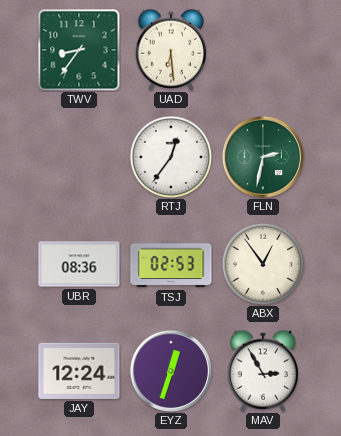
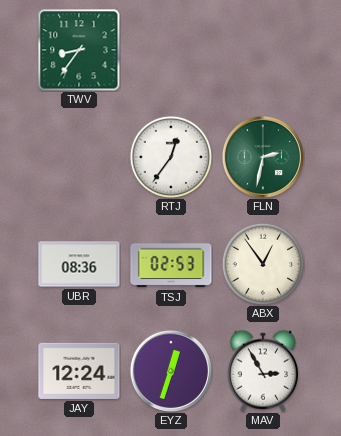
UAD: 6:29 -> none
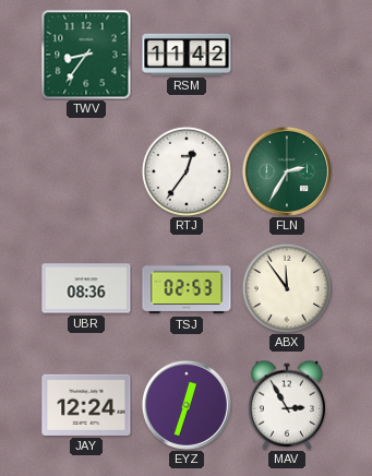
RSM: none -> 11:42
FLN: 2:32 -> 2:35
ABX: 12:54 -> 11:54
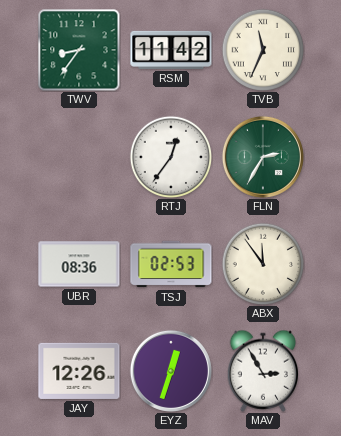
TVB: none -> 11:34
JAY: 12:24 -> 12:26
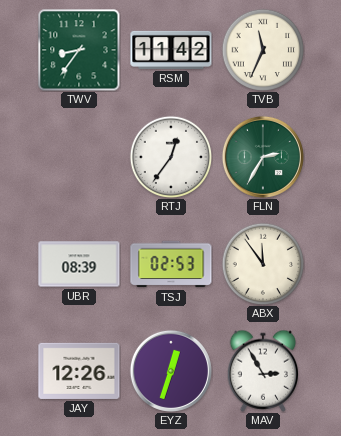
UBR: 08:36 -> 08:39
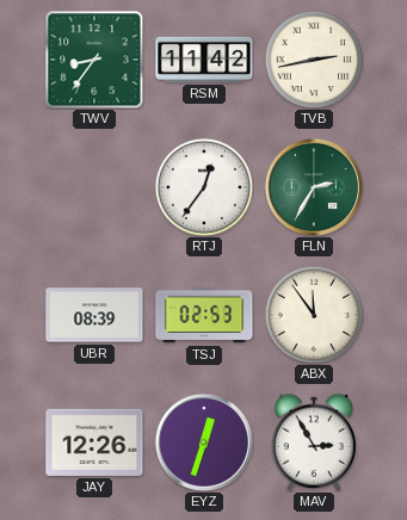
TVB: 11:34 -> 2:43
